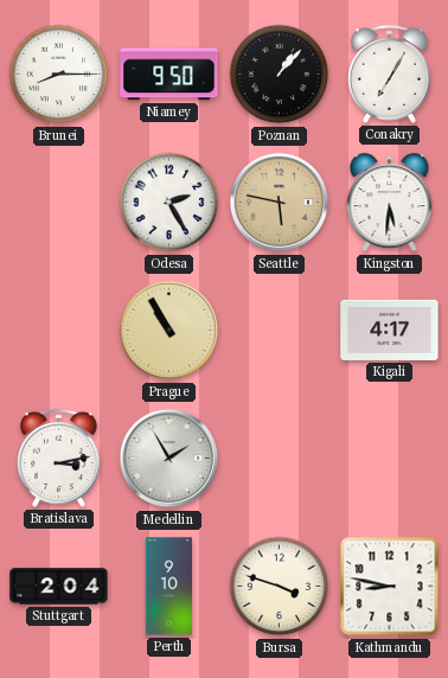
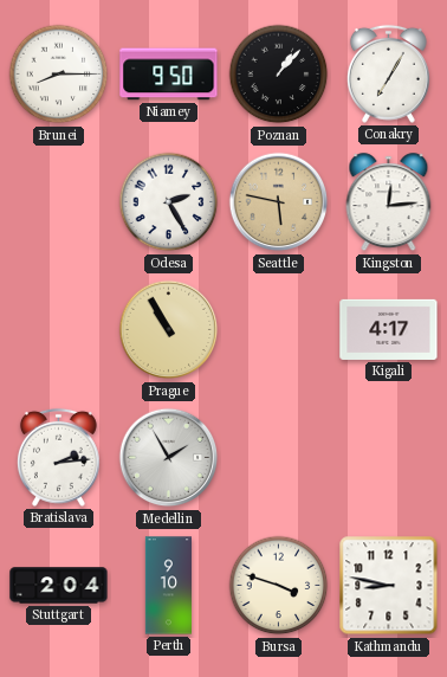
Kingston: 5:31 -> 12:14
Bratislava: 3:13 -> 2:14
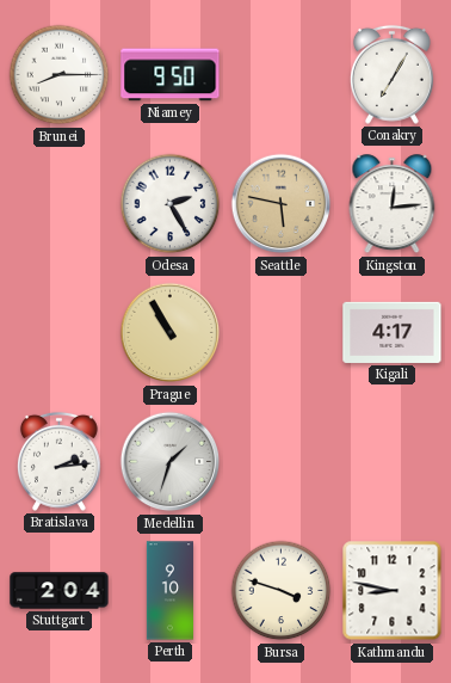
Poznan: 1:07 -> none
Medellin: 1:55 -> 1:33
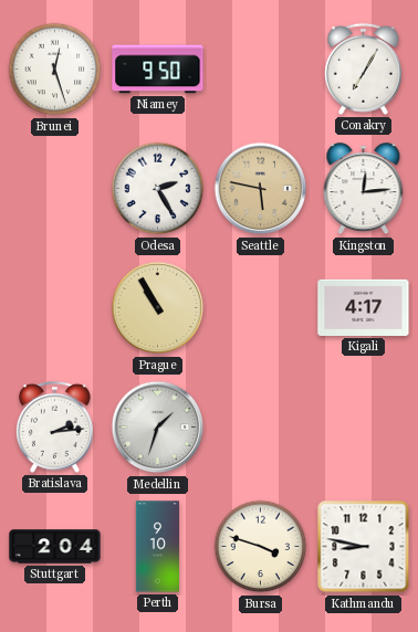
Brunei: 8:15 -> 12:27
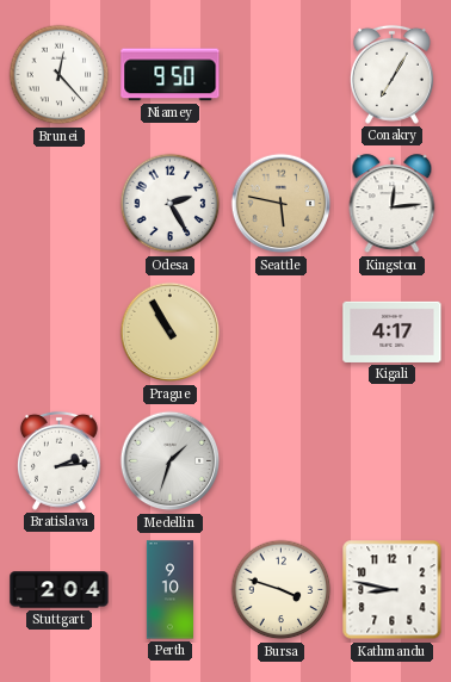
Brunei: 12:27 -> 12:23
